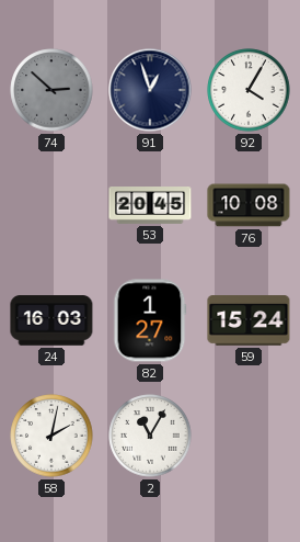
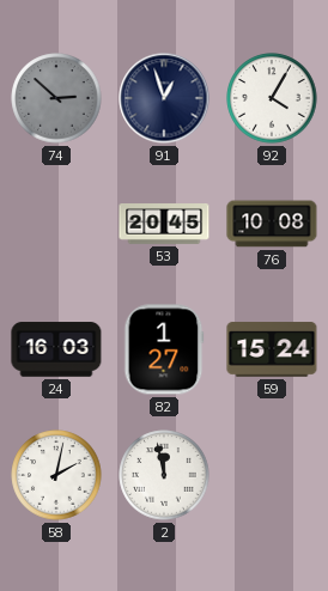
2: 11:05 -> 11:58
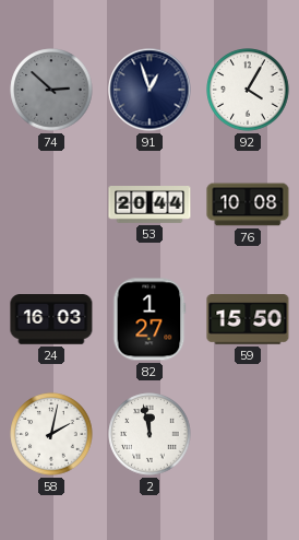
53: 20:45 -> 20:44
59: 15:24 -> 15:50
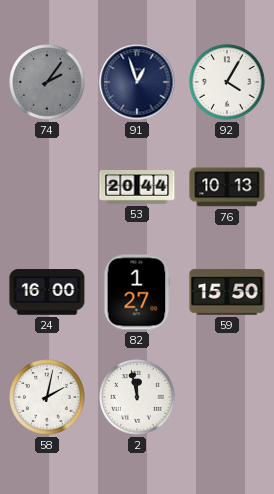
74: 2:52 -> 2:06
76: 10:08 -> 10:13
24: 16:03 -> 16:00
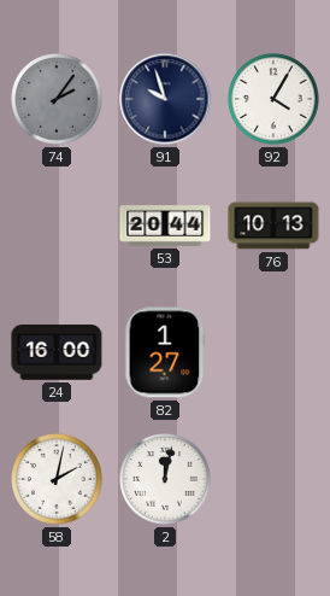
91: 12:57 -> 9:57
59: 15:50 -> none
2: 11:58 -> 12:02
